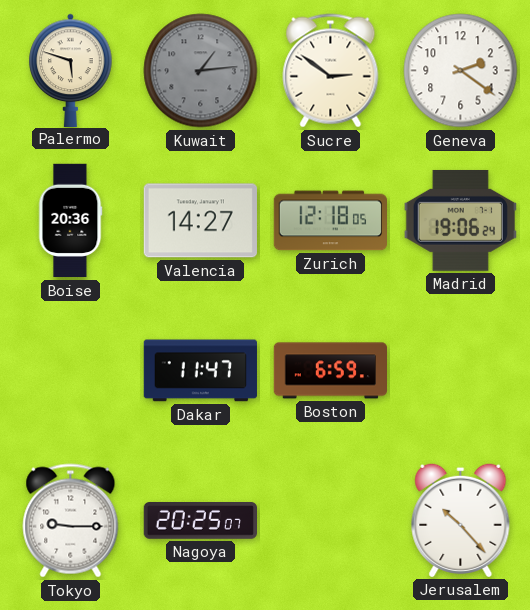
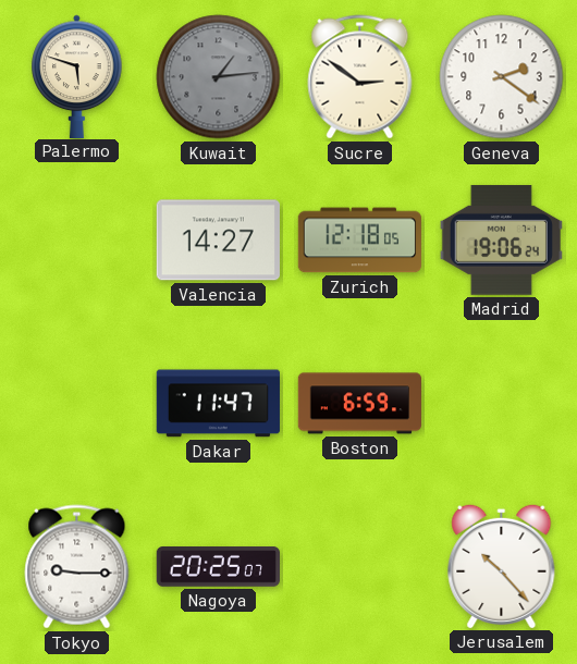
Boise: 20:36 -> none
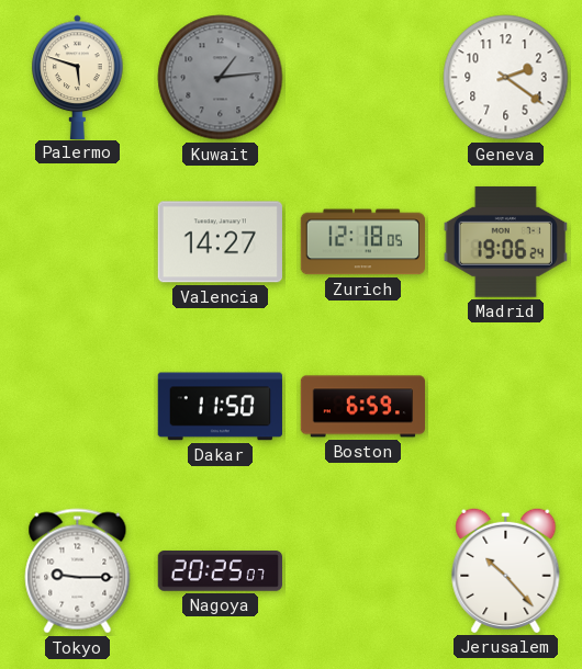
Sucre: 2:51 -> none
Dakar: 11:47 -> 11:50
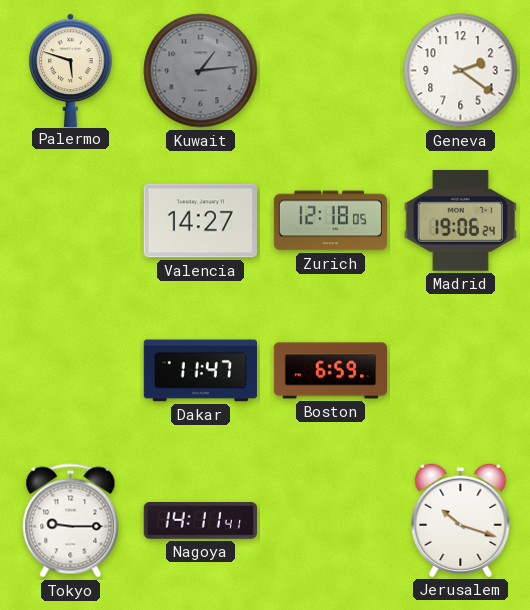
Dakar: 11:50 -> 11:47
Nagoya: 20:25 -> 14:11
Jerusalem: 10:23 -> 10:18
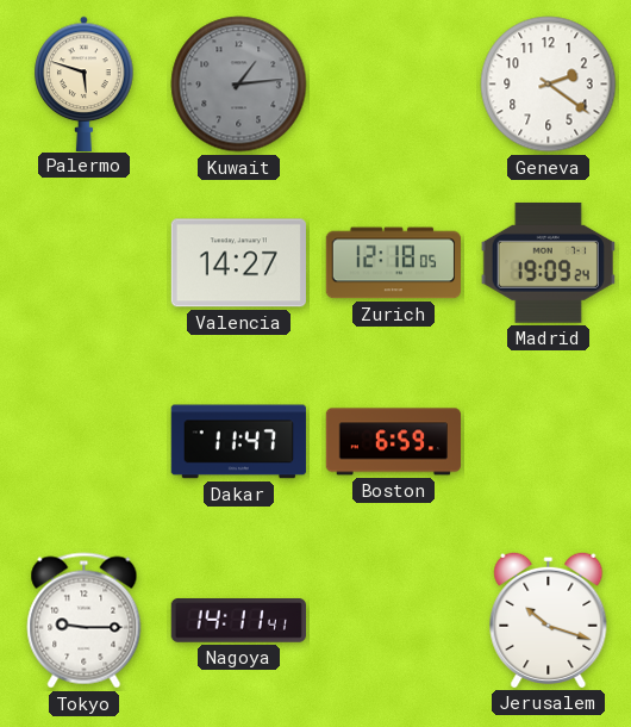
Madrid: 19:06 -> 19:09
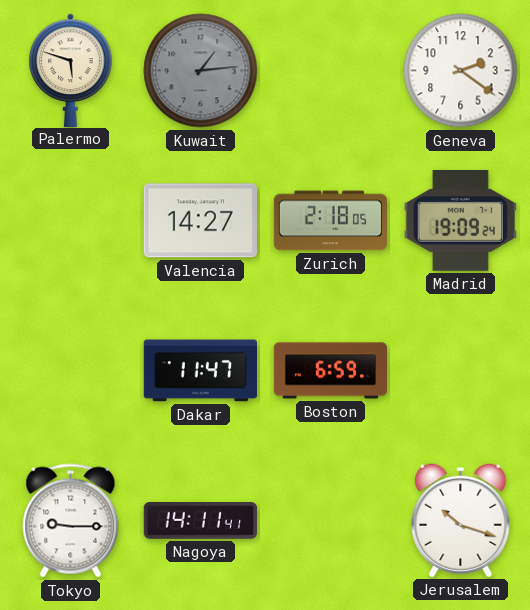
Zurich: 12:18 -> 2:18
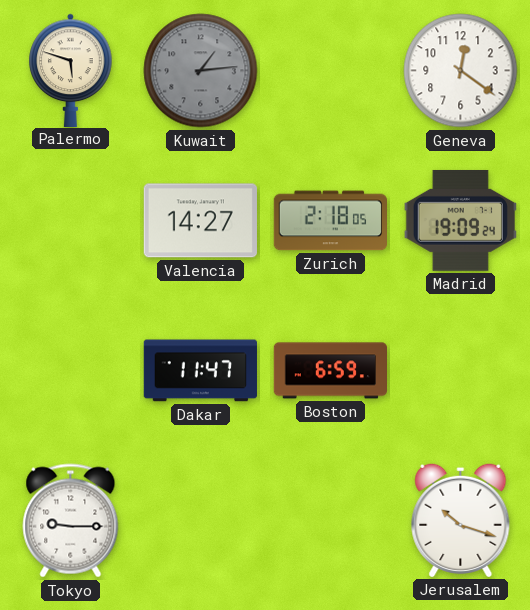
Geneva: 2:21 -> 12:21
Nagoya: 14:11 -> none
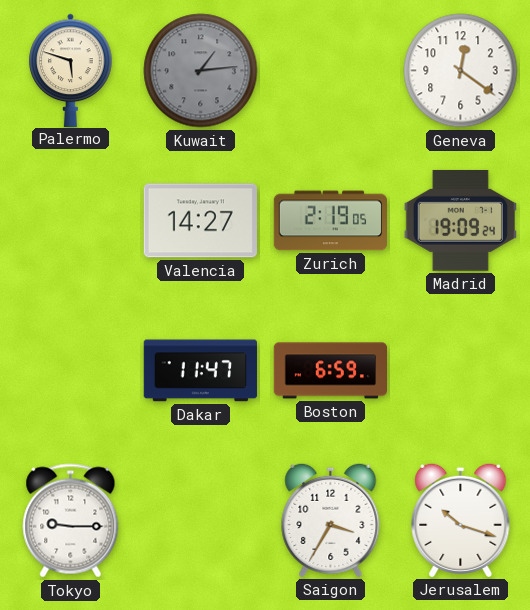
Zurich: 2:18 -> 2:19
Saigon: none -> 3:35
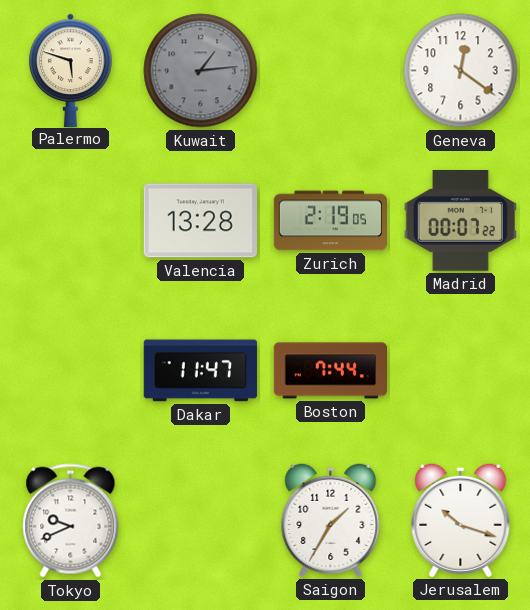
Valencia: 14:27 -> 13:28
Madrid: 19:09 -> 00:07
Boston: 6:59 -> 7:44
Tokyo: 9:15 -> 9:41
Saigon: 3:35 -> 1:35
